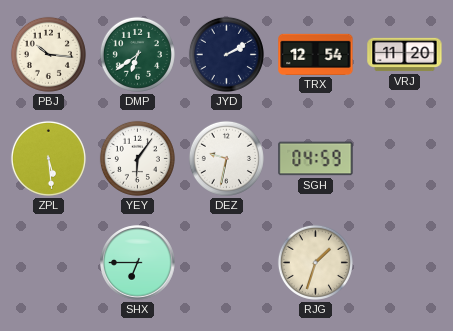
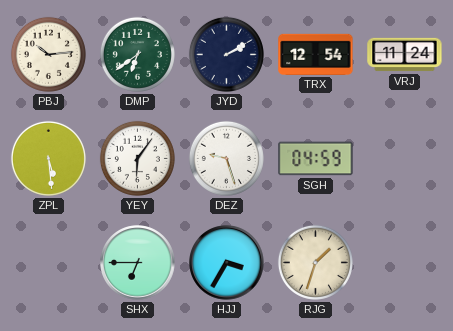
PBJ: 10:16 -> 10:14
VRJ: 11:20 -> 11:24
DEZ: 9:32 -> 9:27
HJJ: none -> 3:35
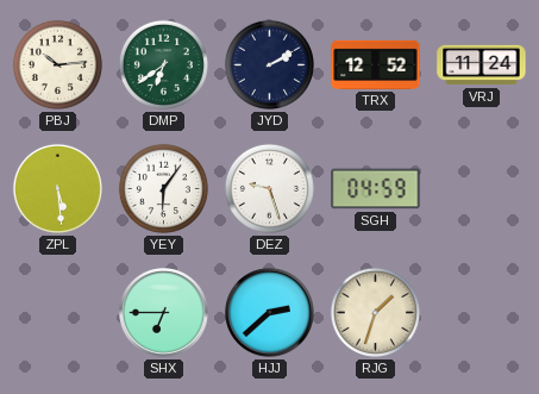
TRX: 12:54 -> 12:52
HJJ: 3:35 -> 2:38
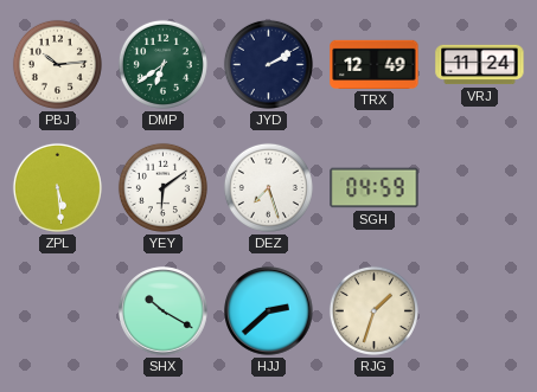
TRX: 12:52 -> 12:49
YEY: 6:06 -> 6:09
DEZ: 9:27 -> 7:27
SHX: 6:45 -> 10:20
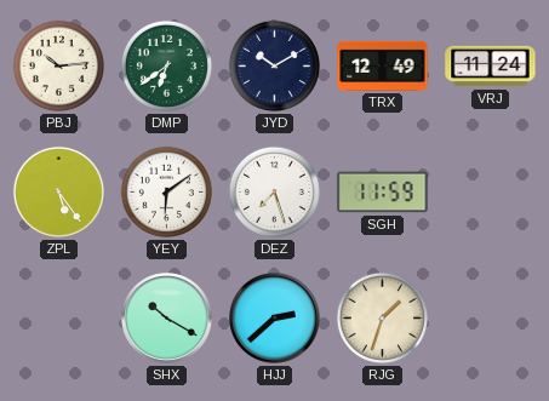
JYD: 2:10 -> 10:10
ZPL: 5:29 -> 5:24
SGH: 04:59 -> 11:59
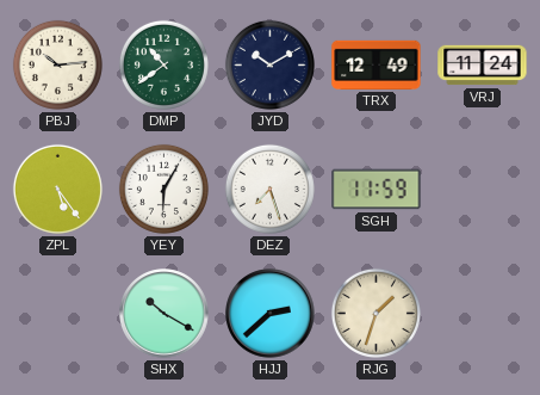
DMP: 6:39 -> 10:39
YEY: 6:09 -> 6:05
